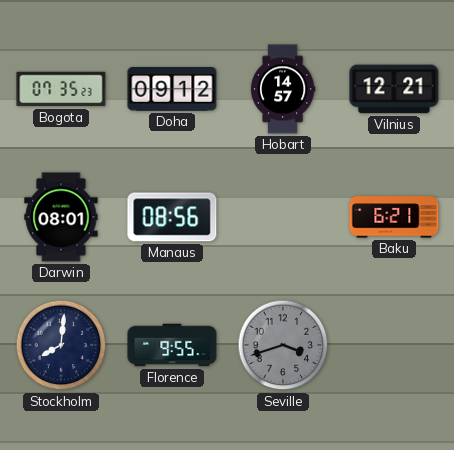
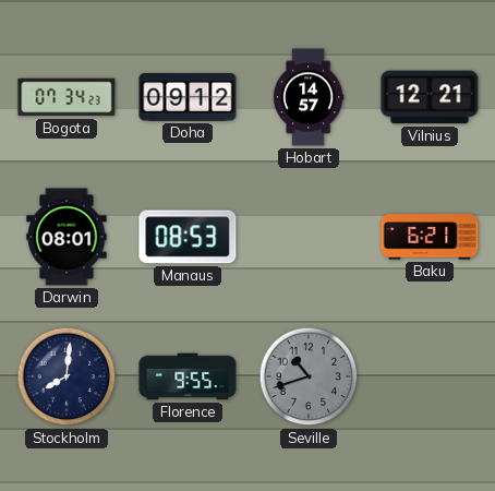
Bogota: 07:35 -> 07:34
Manaus: 08:56 -> 08:53
Seville: 3:42 -> 10:42
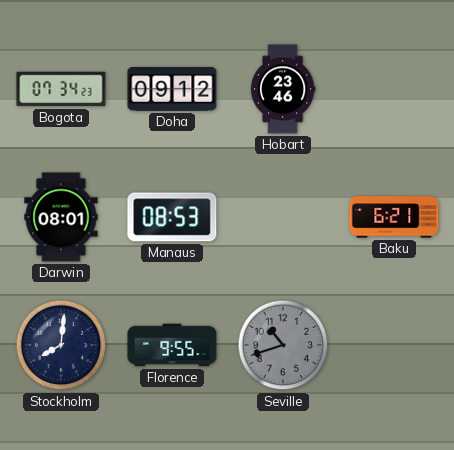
Hobart: 14:57 -> 23:46
Vilnius: 12:21 -> none
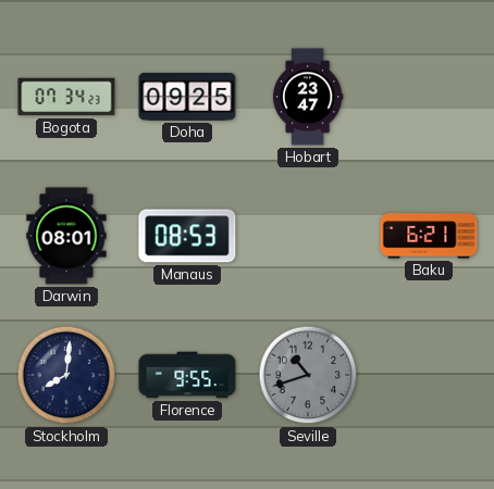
Doha: 09:12 -> 09:25
Hobart: 23:46 -> 23:47
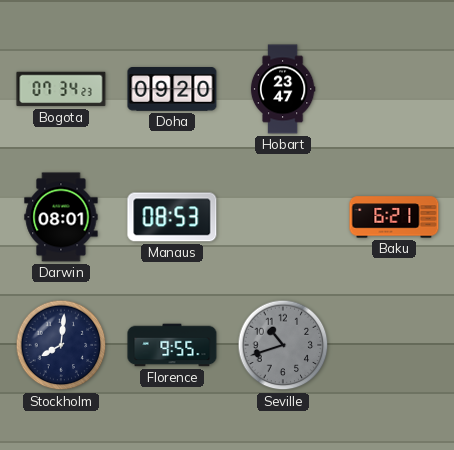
Doha: 09:25 -> 09:20
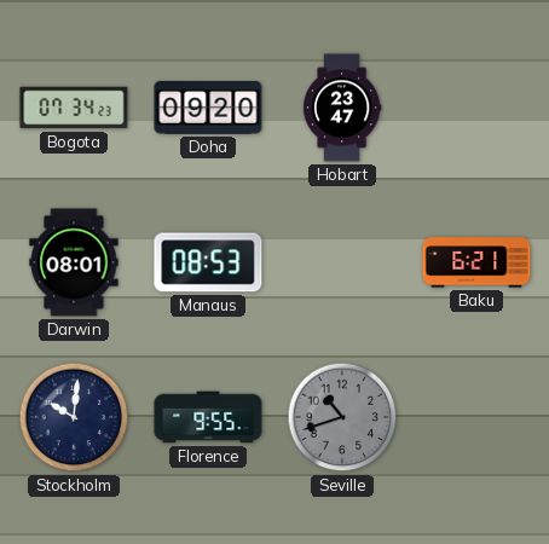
Stockholm: 8:01 -> 10:01
